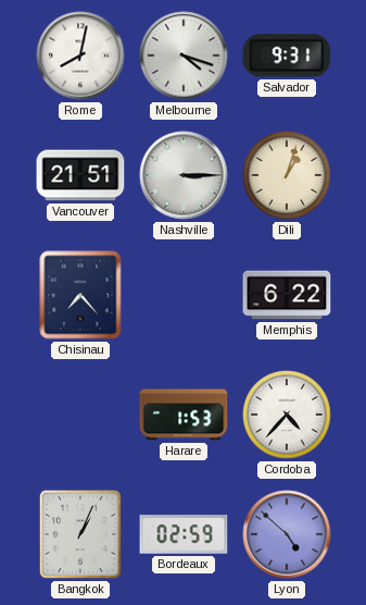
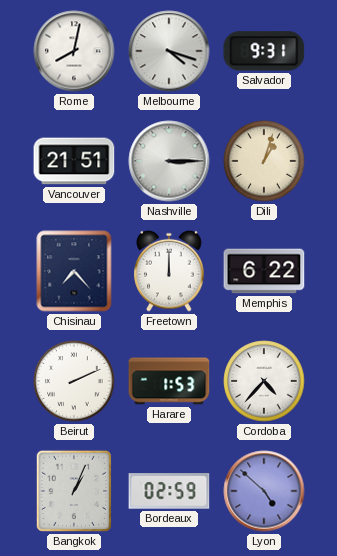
Freetown: none -> 12:00
Beirut: none -> 2:11
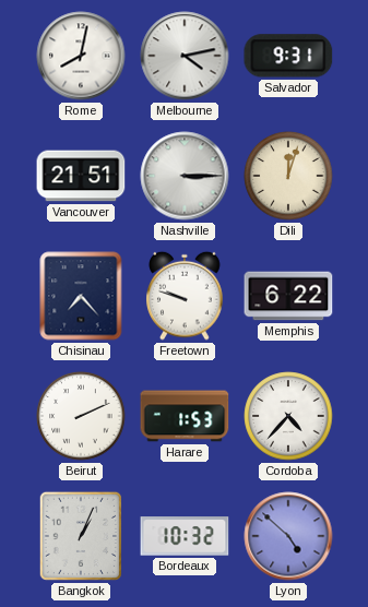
Melbourne: 4:18 -> 4:13
Dili: 1:03 -> 12:03
Freetown: 12:00 -> 9:48
Bordeaux: 02:59 -> 10:32
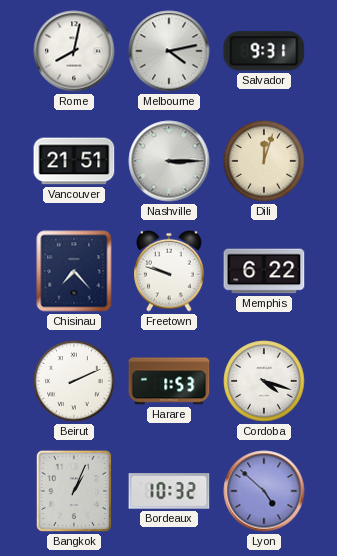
Cordoba: 4:37 -> 4:18
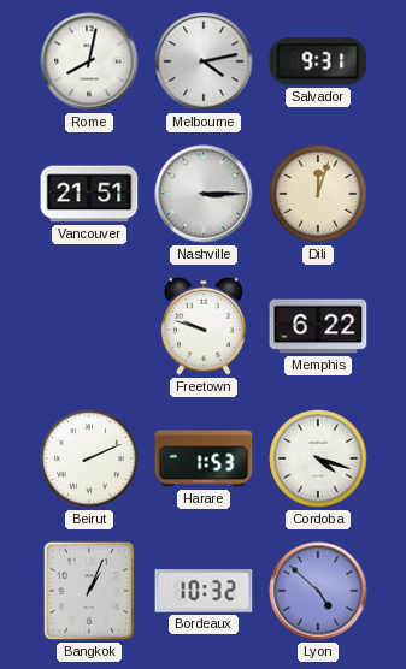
Chisinau: 7:23 -> none
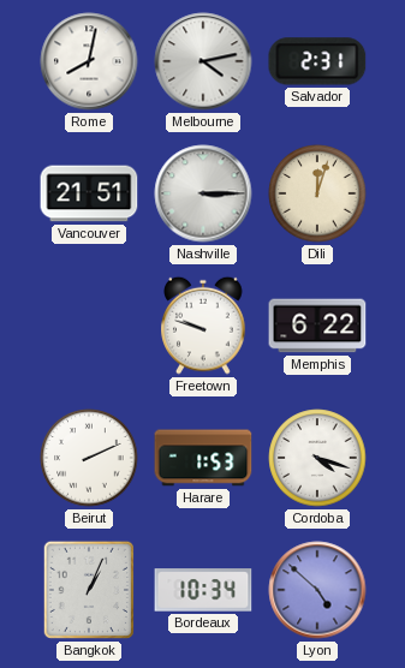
Salvador: 9:31 -> 2:31
Bordeaux: 10:32 -> 10:34
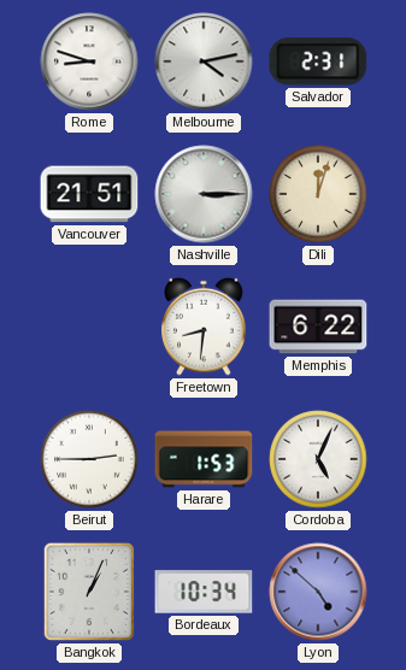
Rome: 8:02 -> 8:48
Freetown: 9:48 -> 8:31
Beirut: 2:11 -> 2:45
Cordoba: 4:18 -> 5:04
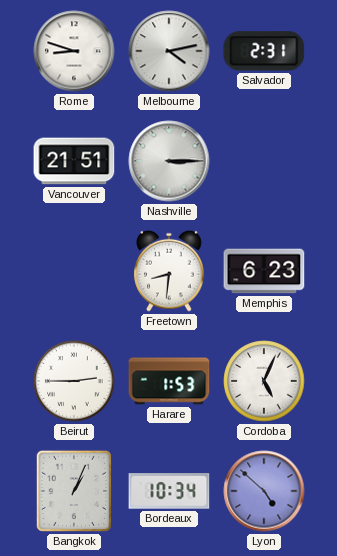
Dili: 12:03 -> none
Memphis: 6:22 -> 6:23
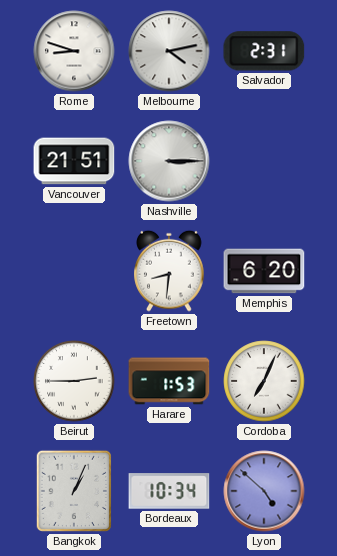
Memphis: 6:23 -> 6:20
Cordoba: 5:04 -> 7:04
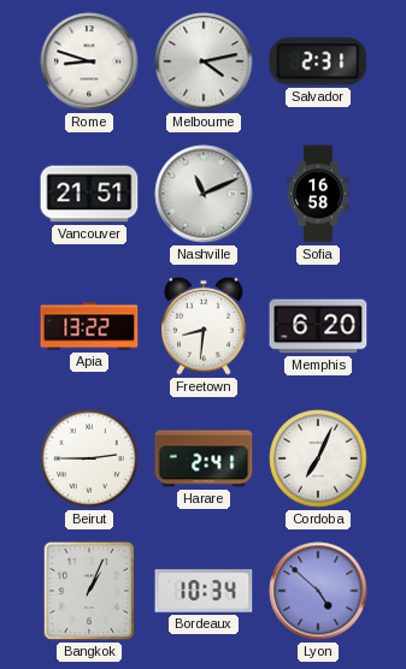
Nashville: 3:15 -> 11:11
Sofia: none -> 16:58
Apia: none -> 13:22
Harare: 1:53 -> 2:41
